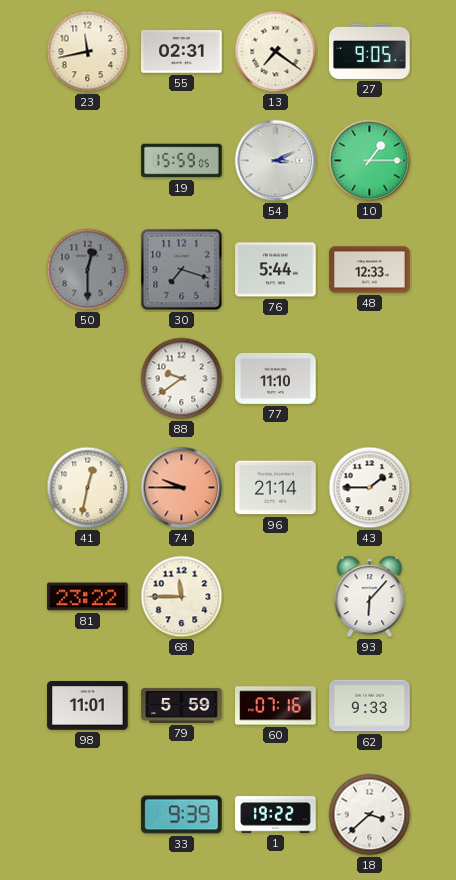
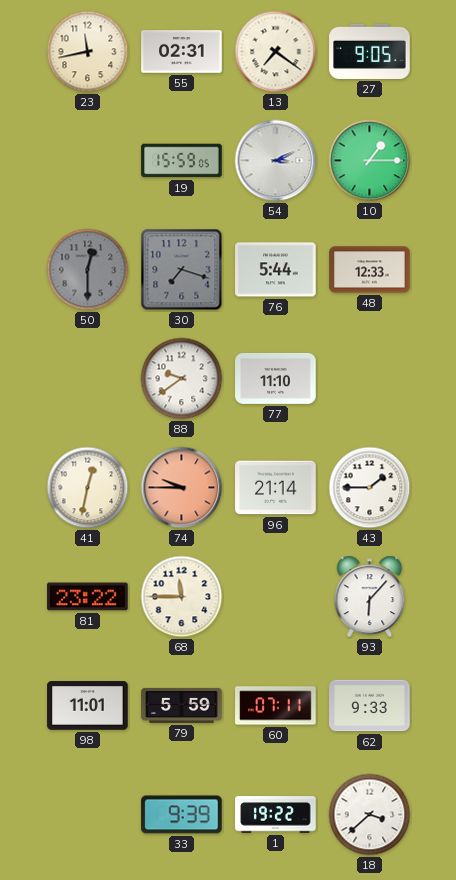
60: 07:16 -> 07:11
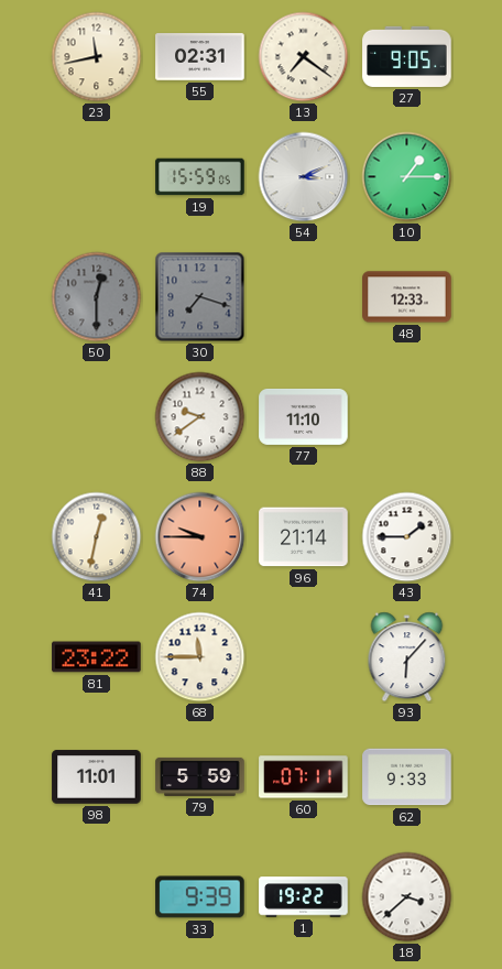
76: 5:44 -> none
